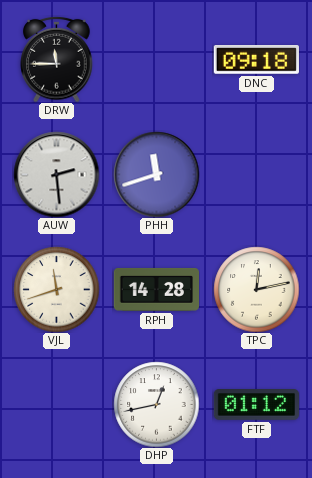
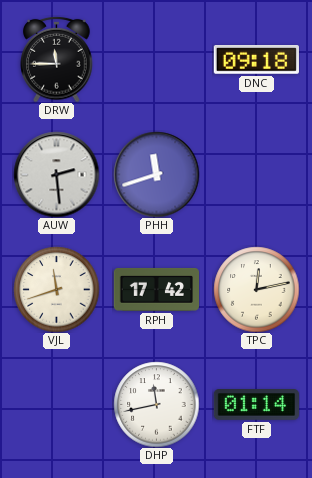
RPH: 14:28 -> 17:42
DHP: 12:43 -> 11:43
FTF: 01:12 -> 01:14
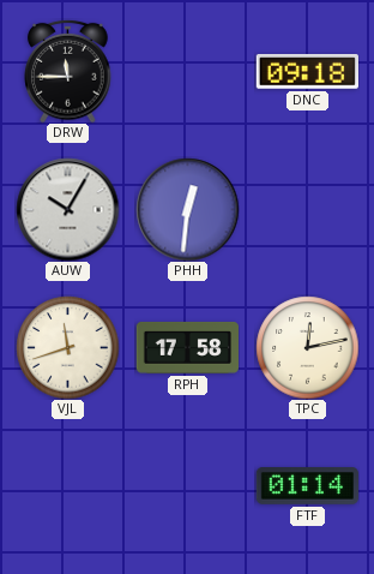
AUW: 2:29 -> 10:05
PHH: 11:42 -> 12:31
RPH: 17:42 -> 17:58
DHP: 11:43 -> none
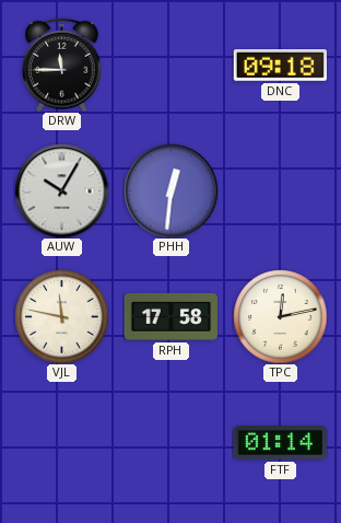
VJL: 11:42 -> 11:47
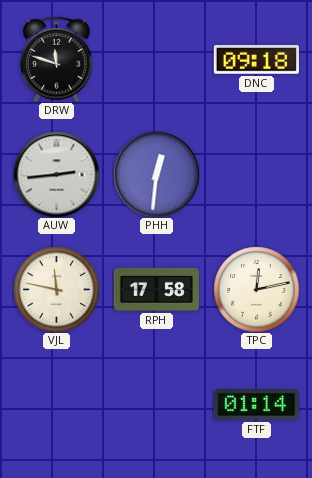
DRW: 11:45 -> 11:48
AUW: 10:05 -> 2:44
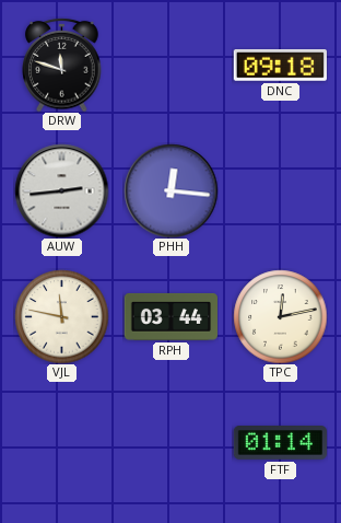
PHH: 12:31 -> 12:16
RPH: 17:58 -> 03:44
